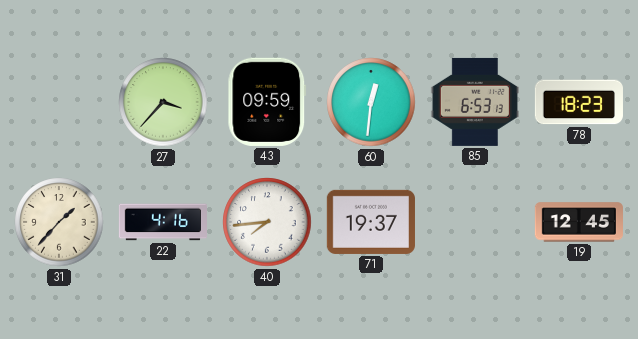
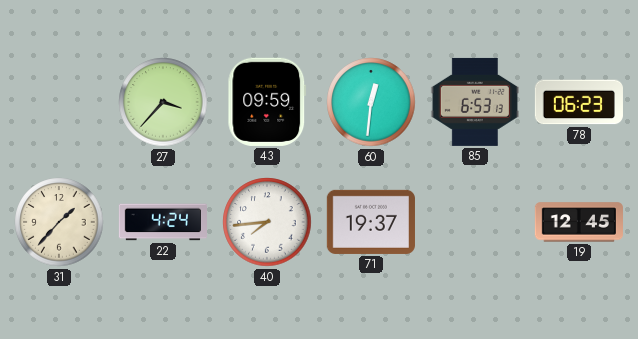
78: 18:23 -> 06:23
22: 4:16 -> 4:24
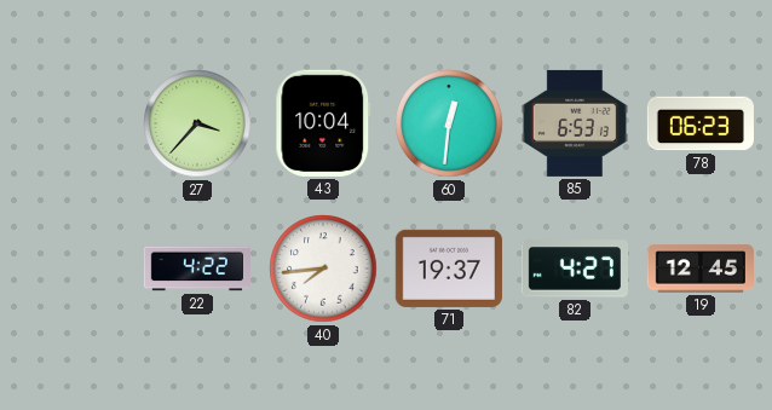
43: 09:59 -> 10:04
31: 1:37 -> none
22: 4:24 -> 4:22
82: none -> 4:27
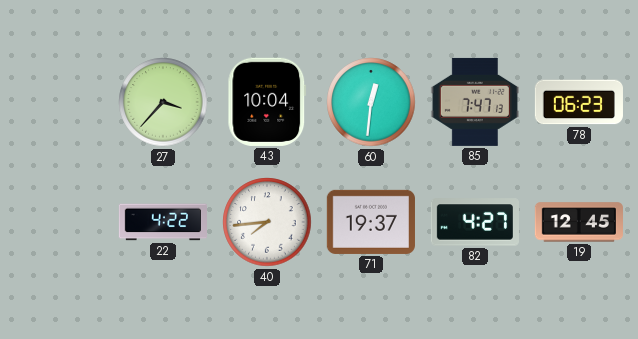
85: 6:53 -> 7:47
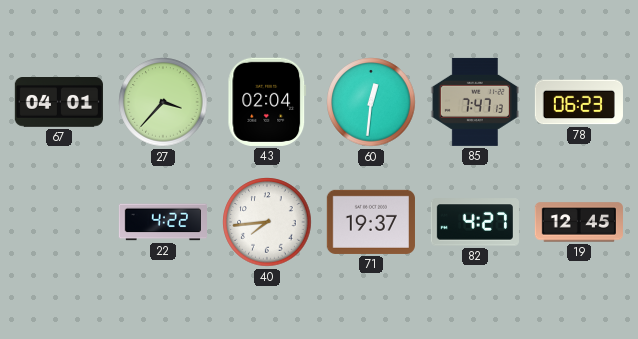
67: none -> 04:01
43: 10:04 -> 02:04
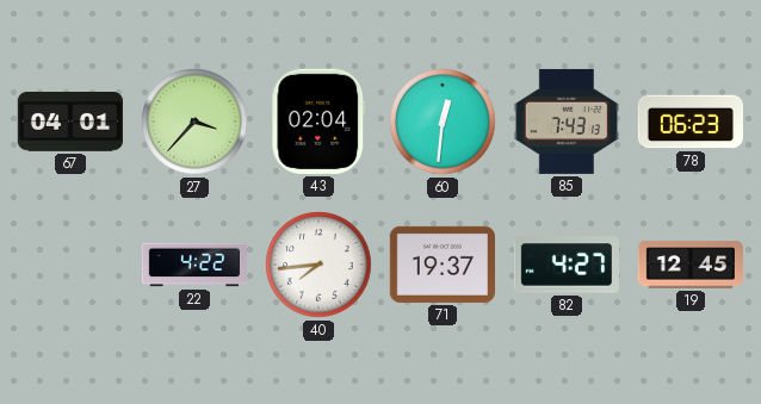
85: 7:47 -> 7:43
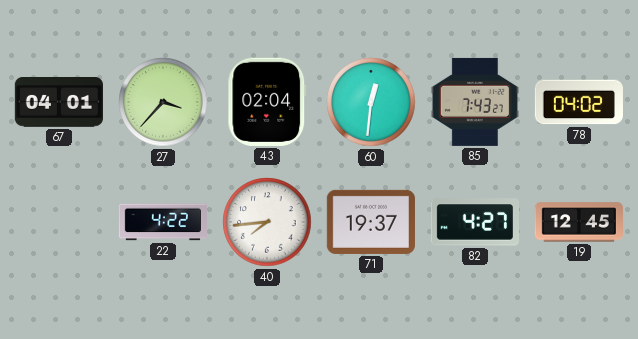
85: 7:43:13 -> 7:43:27
78: 06:23 -> 04:02
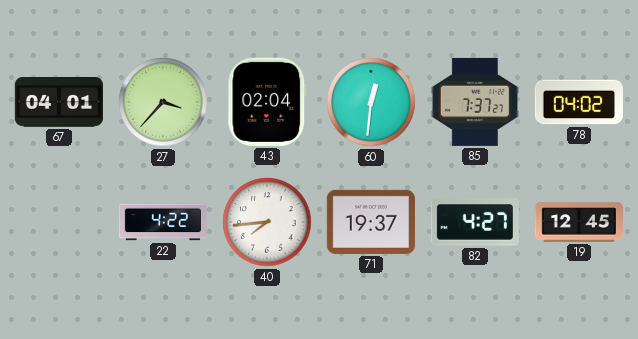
85: 7:43 -> 7:37
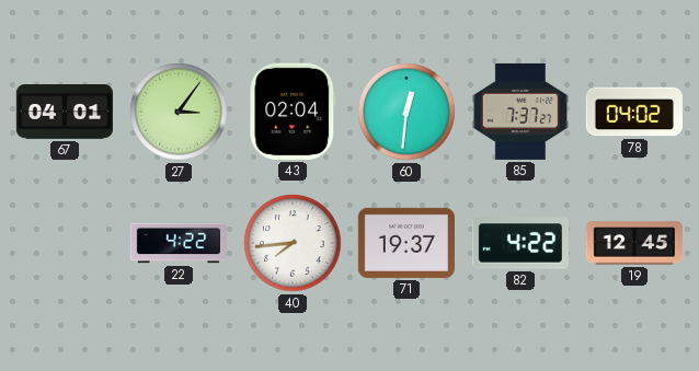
27: 3:37 -> 3:06
82: 4:27 -> 4:22
